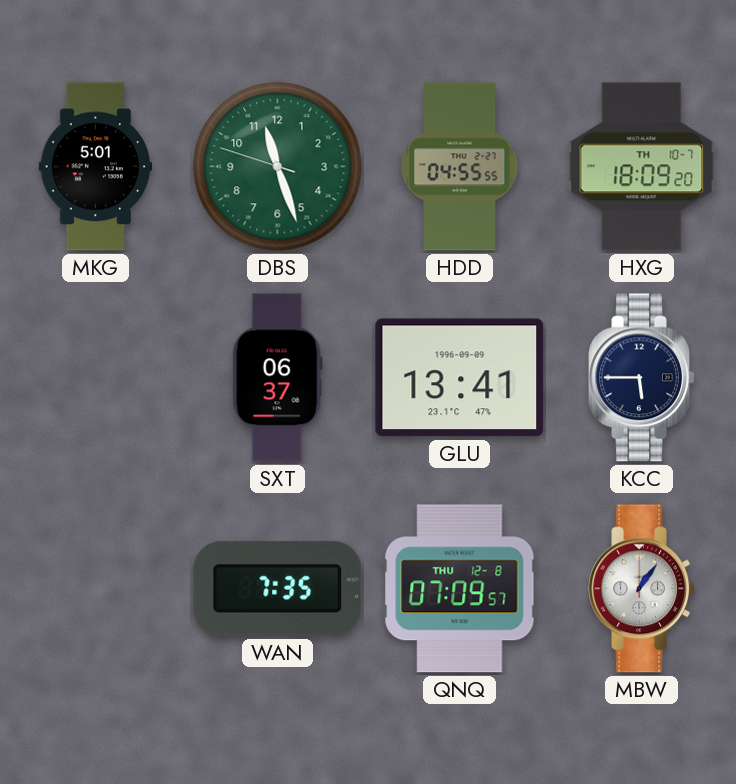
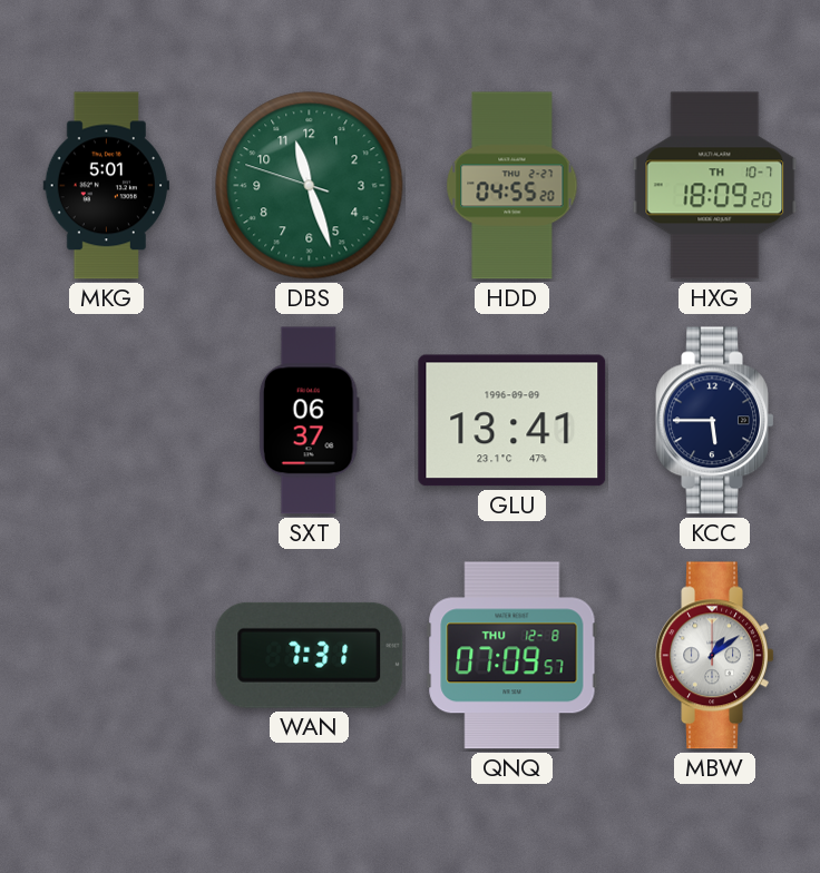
HDD: 04:55:55 -> 04:55:20
WAN: 7:35 -> 7:31
MBW: 1:06 -> 1:09
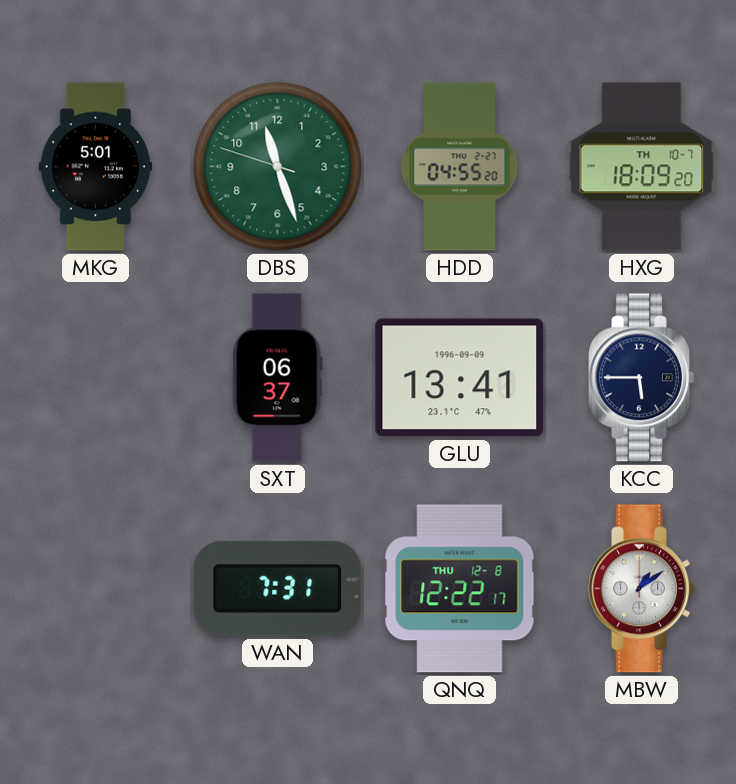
QNQ: 07:09 -> 12:22
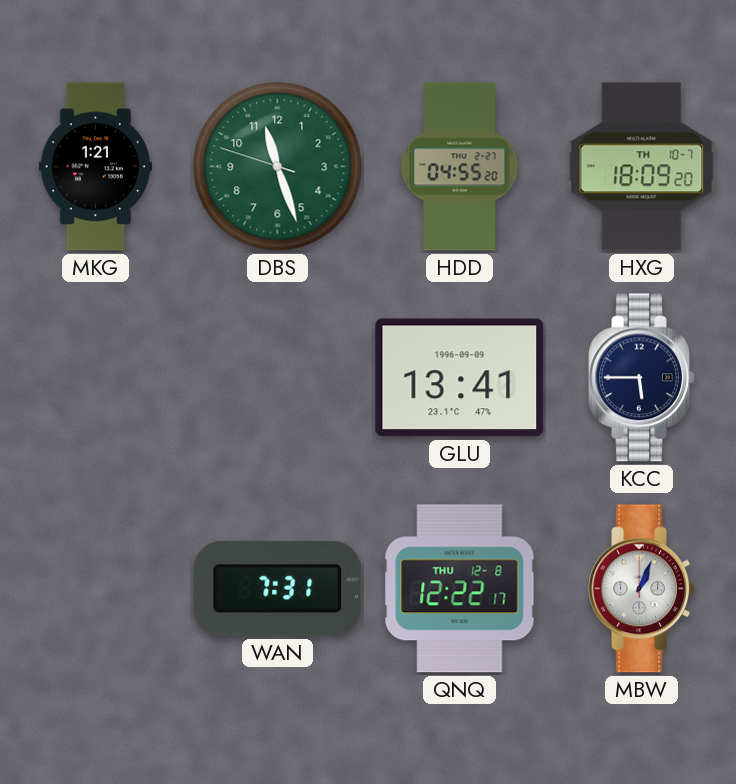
MKG: 5:01 -> 1:21
SXT: 06:37 -> none
MBW: 1:09 -> 1:04
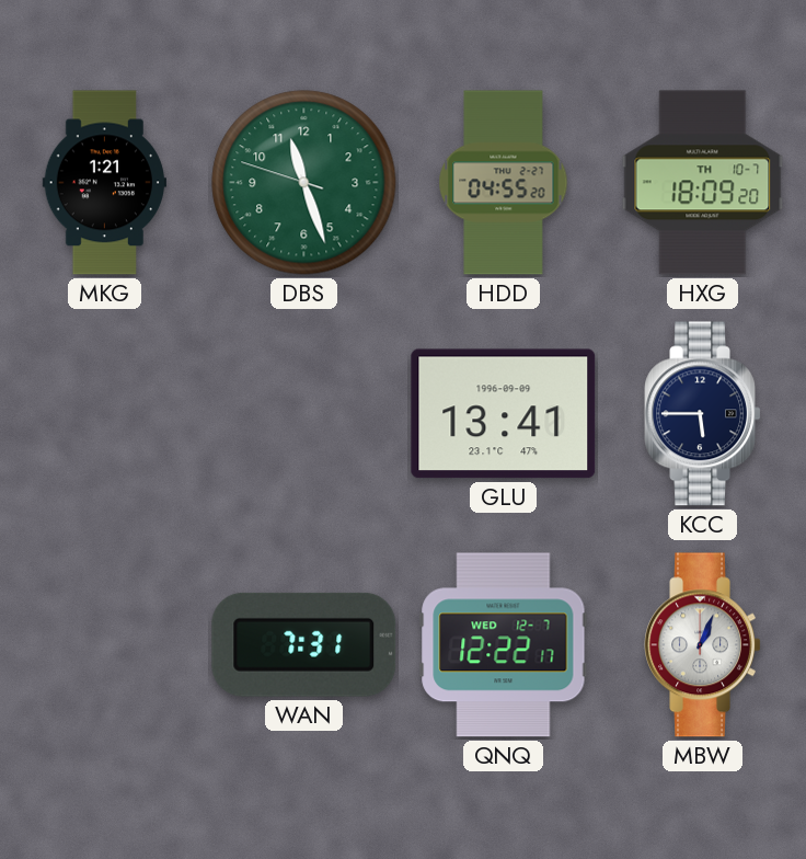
QNQ date: THU 12-8 -> WED 12-7
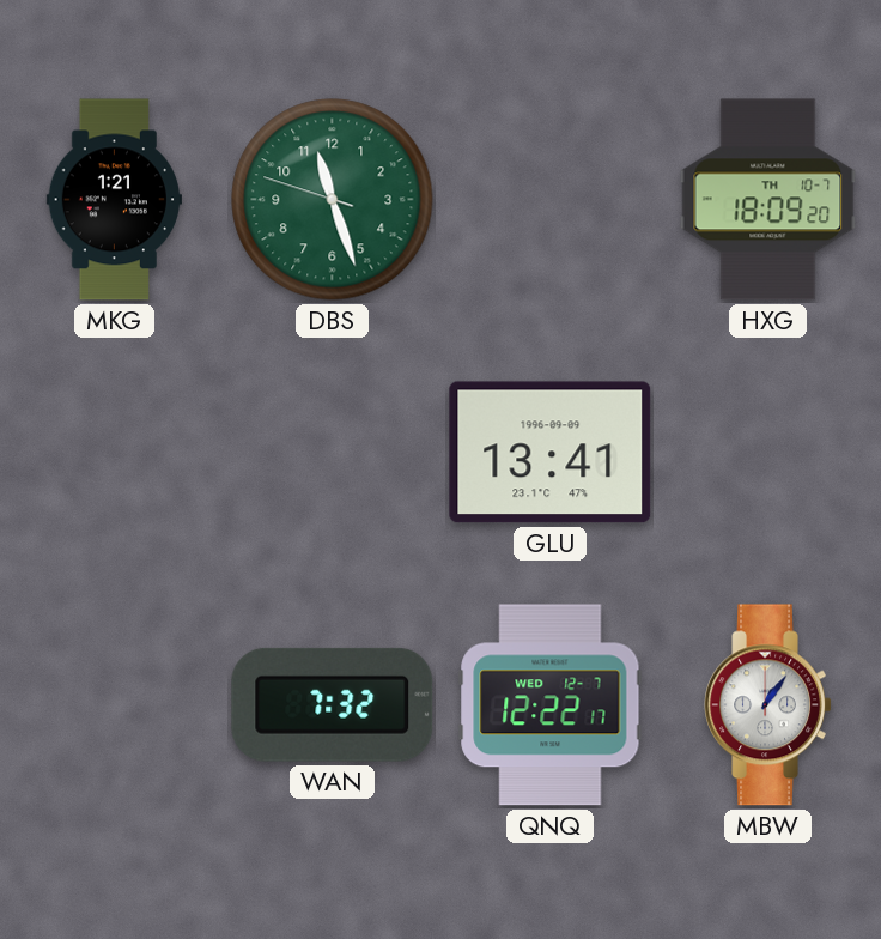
HDD: 04:55 -> none
KCC: 5:45 -> none
WAN: 7:31 -> 7:32
MBW: 1:04 -> 1:06
